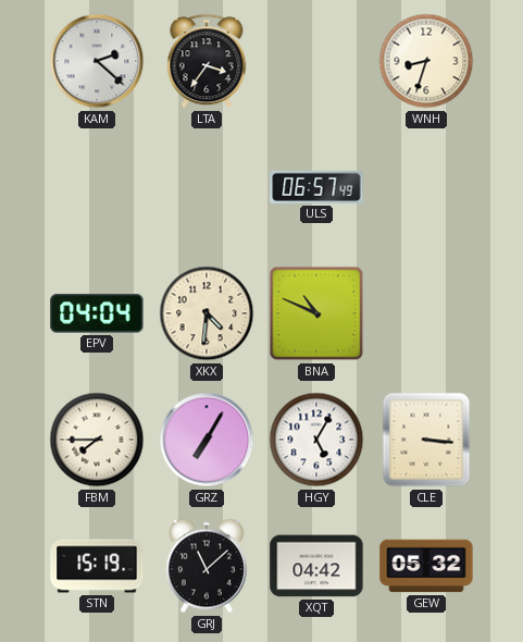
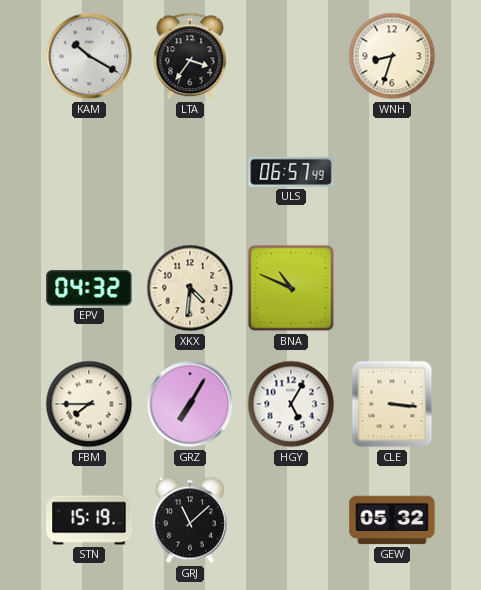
KAM: 2:22 -> 10:20
EPV: 04:04 -> 04:32
XQT: 04:42 -> none
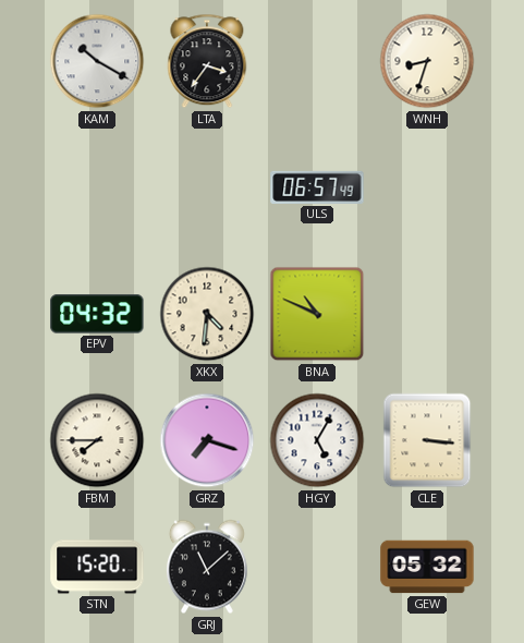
GRZ: 7:05 -> 7:18
STN: 15:19 -> 15:20
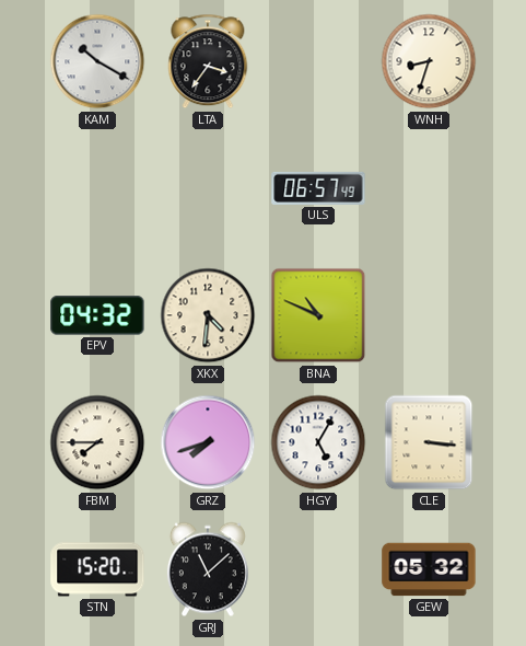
GRZ: 7:18 -> 7:42
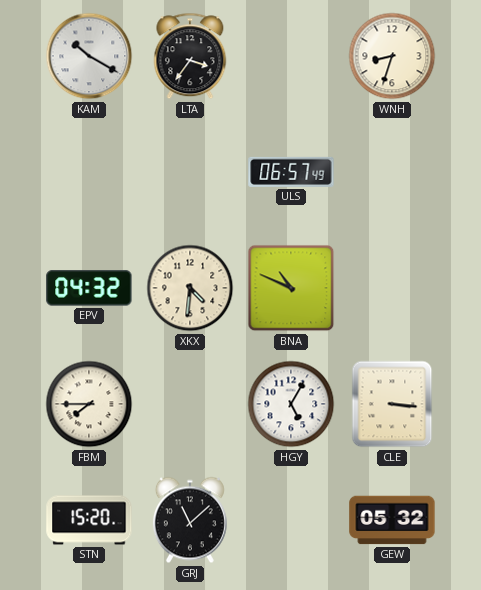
GRZ: 7:42 -> none
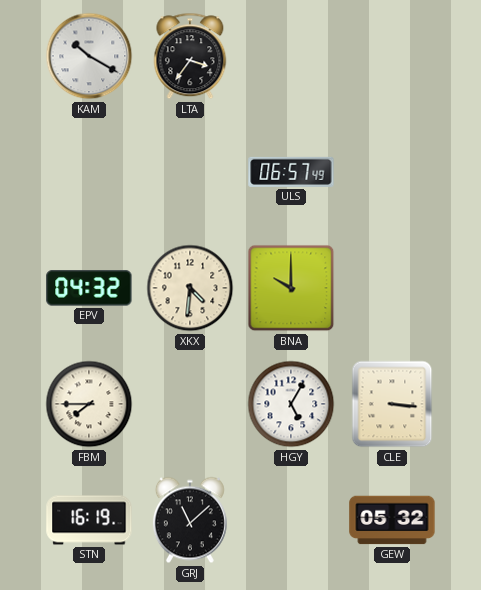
WNH: 8:33 -> none
BNA: 10:49 -> 10:00
STN: 15:20 -> 16:19
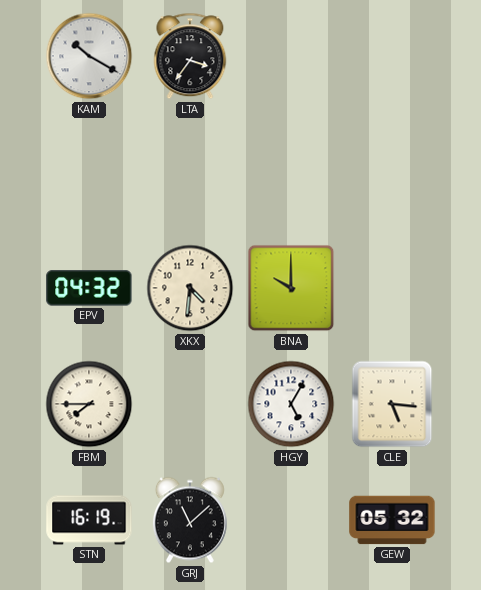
ULS: 06:57 -> none
CLE: 3:16 -> 5:16
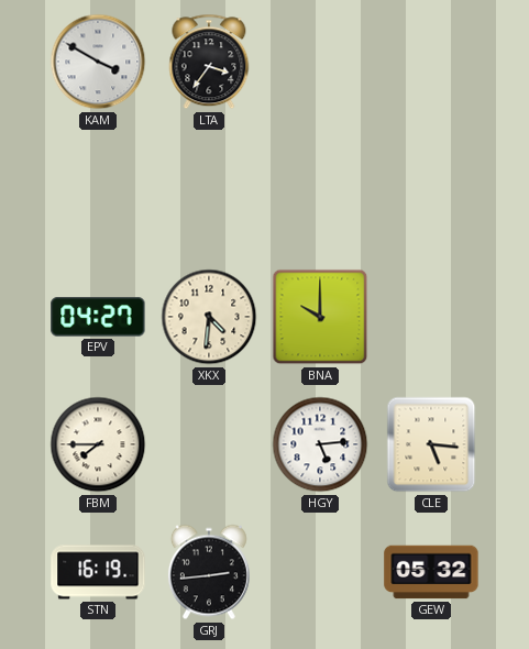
KAM: 10:20 -> 3:50
EPV: 04:32 -> 04:27
HGY: 5:05 -> 5:14
GRJ: 11:08 -> 2:44
